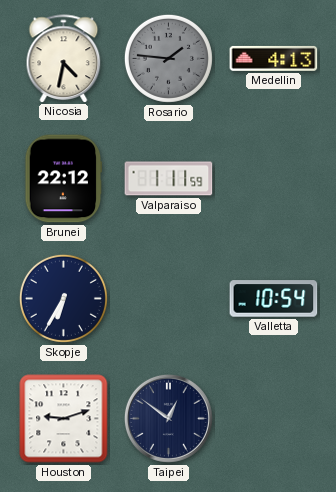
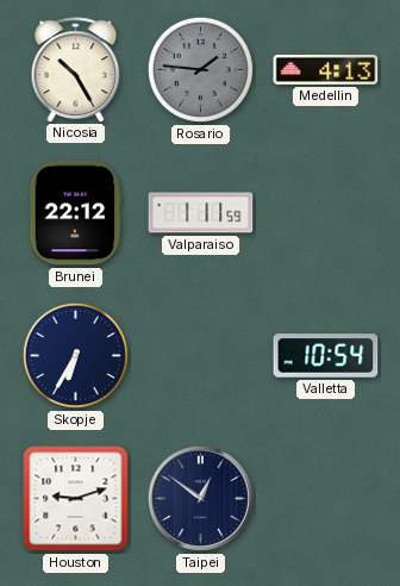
Nicosia: 4:32 -> 10:25
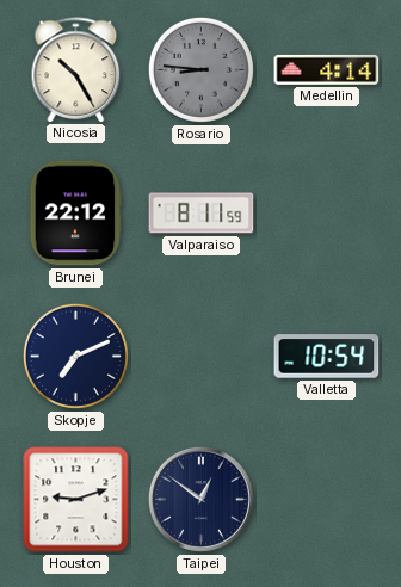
Rosario: 1:46 -> 8:46
Medellin: 4:13 -> 4:14
Valparaiso: 1:11 -> 8:11
Skopje: 6:35 -> 7:11
